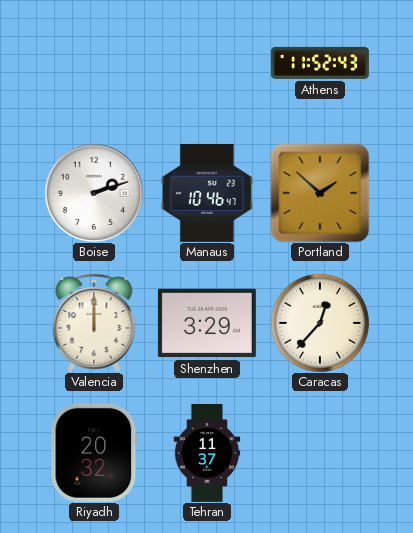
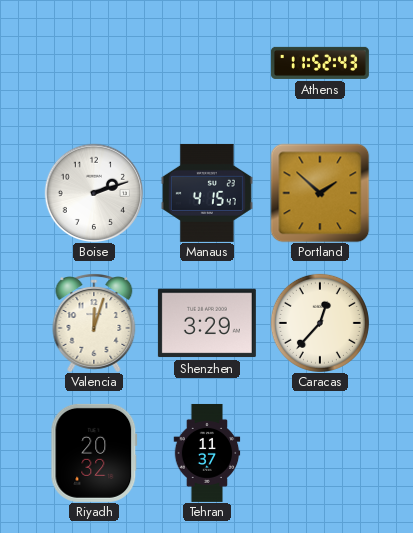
Manaus: 10:46 -> 4:15
Valencia: 12:00 -> 12:03
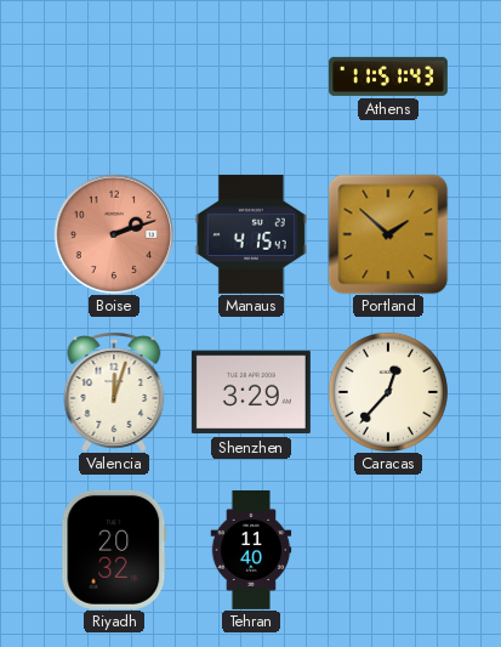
Athens: 11:52 -> 11:51
Boise dial: white -> salmon
Tehran: 11:37 -> 11:40
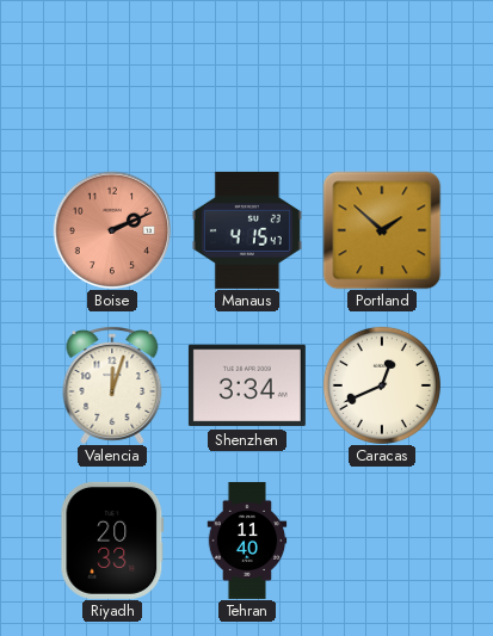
Athens: 11:51 -> none
Boise: 2:12 -> 2:11
Shenzhen: 3:29 -> 3:34
Caracas: 12:37 -> 12:41
Riyadh: 20:32 -> 20:33
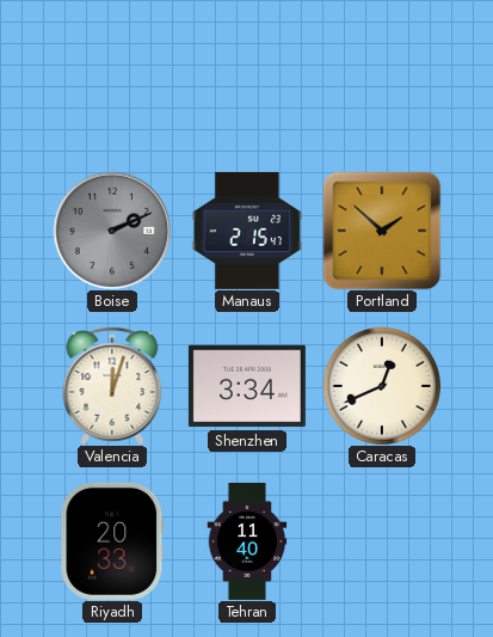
Boise dial: salmon -> grey
Manaus: 4:15 -> 2:15
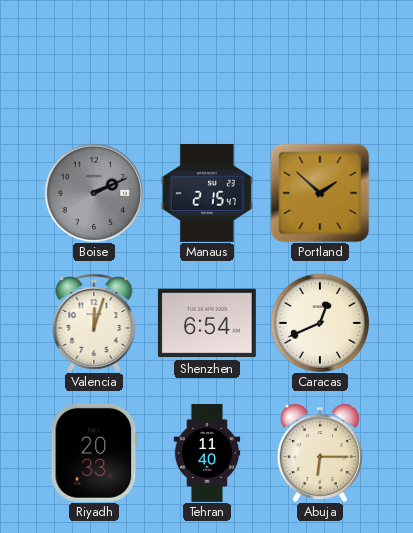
Shenzhen: 3:34 -> 6:54
Abuja: none -> 6:15
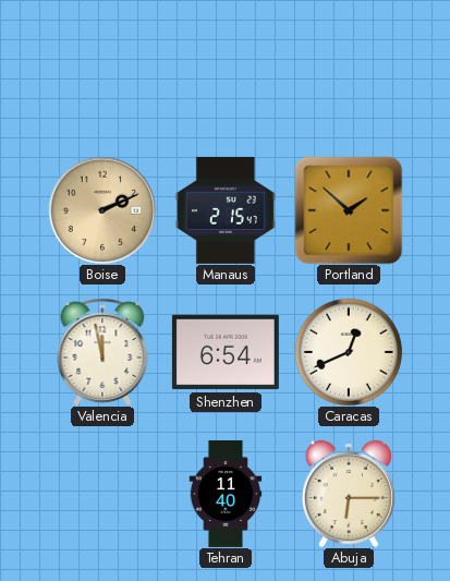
Boise dial: grey -> champagne
Valencia: 12:03 -> 11:58
Riyadh: 20:33 -> none
